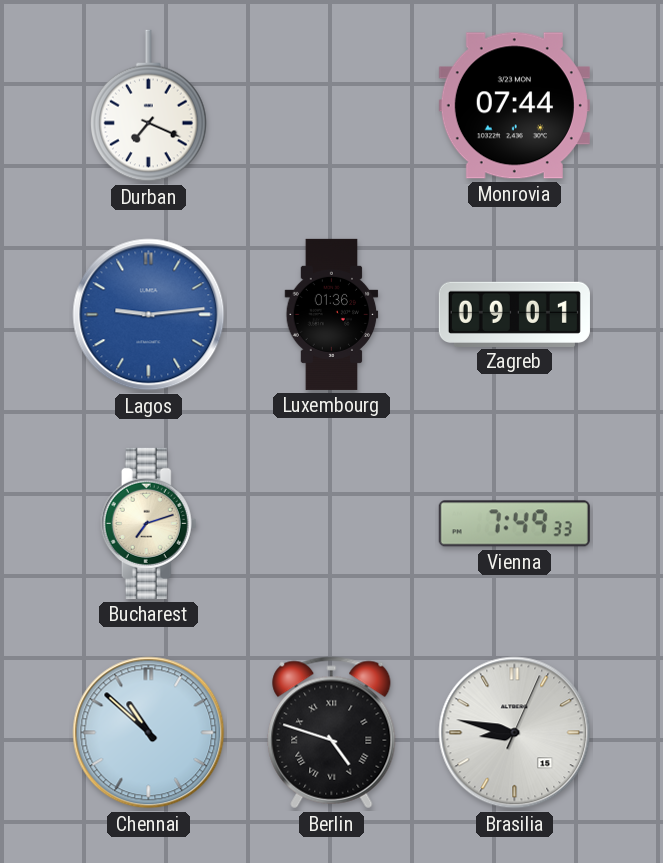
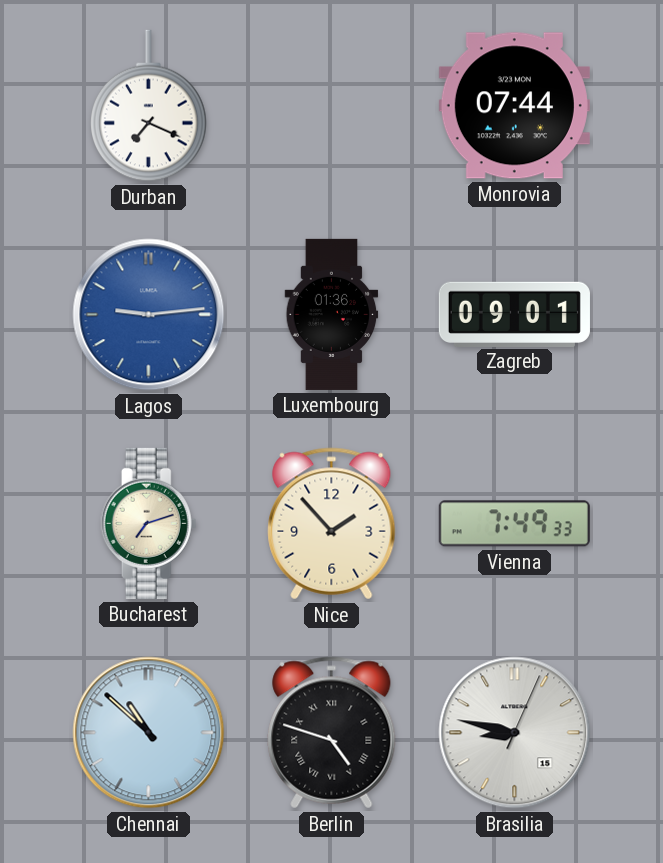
Nice: none -> 1:53
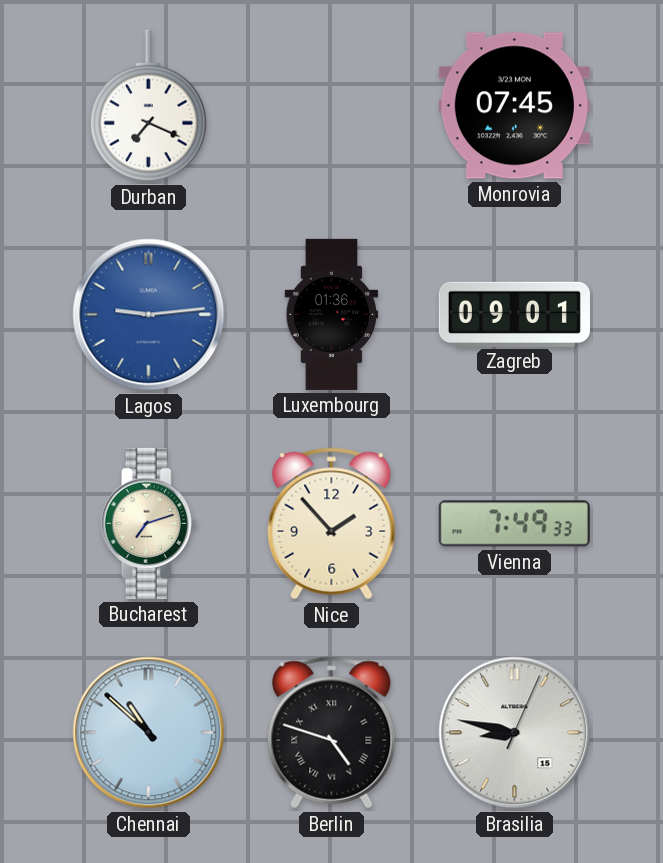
Monrovia: 07:44 -> 07:45
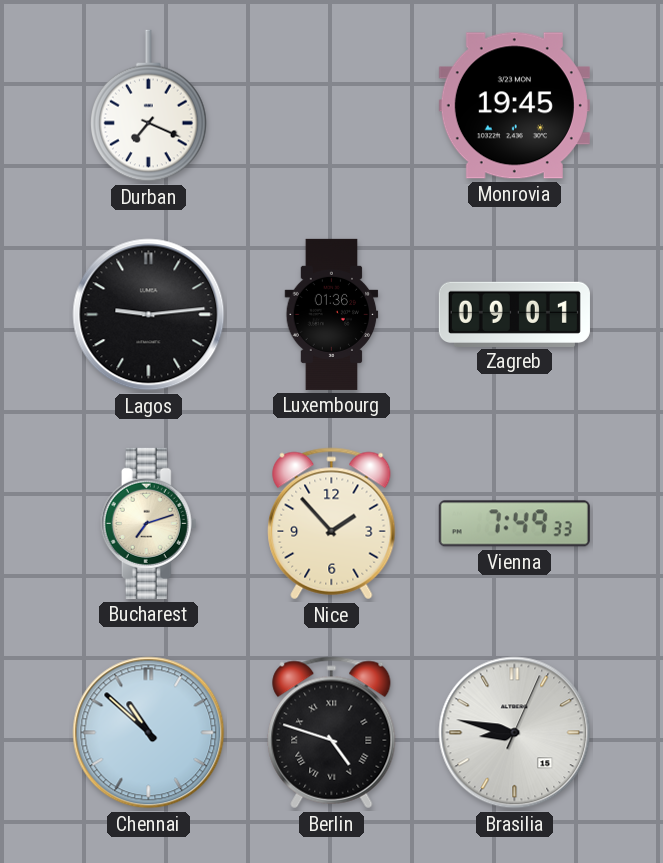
Monrovia: 07:45 -> 19:45
Lagos dial: blue -> black
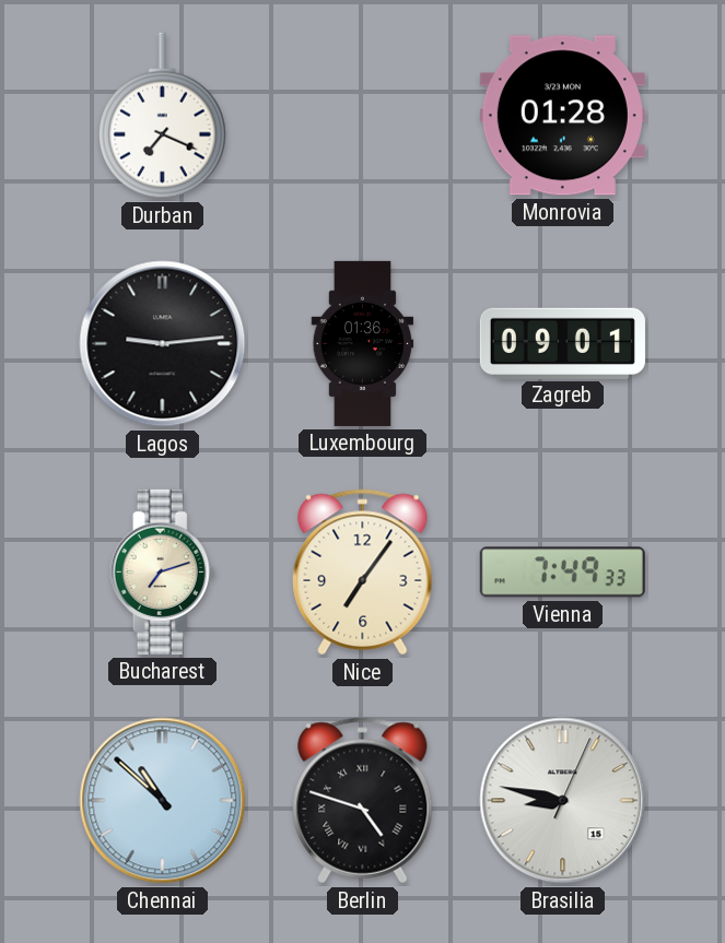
Monrovia: 19:45 -> 01:28
Nice: 1:53 -> 7:06
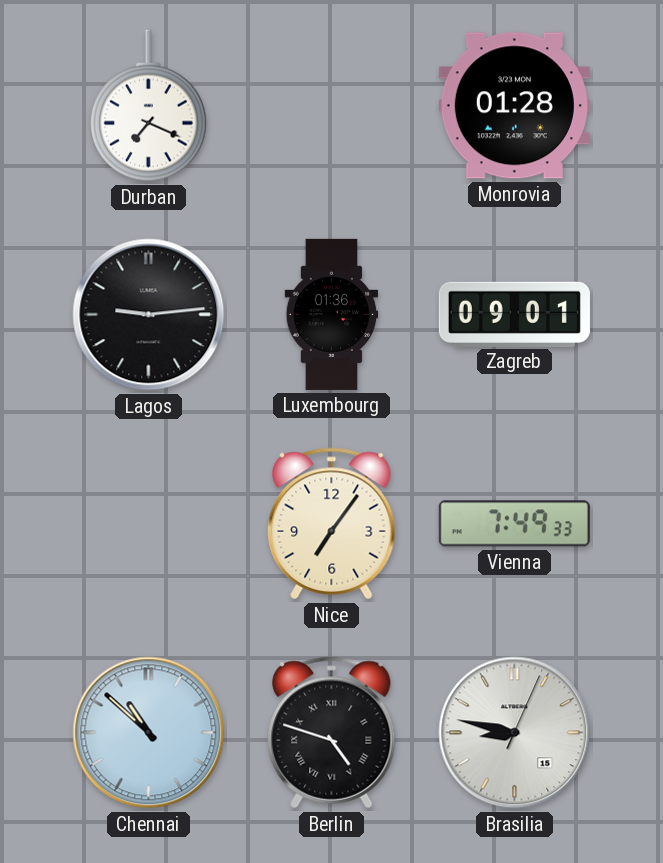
Bucharest: 7:12 -> none
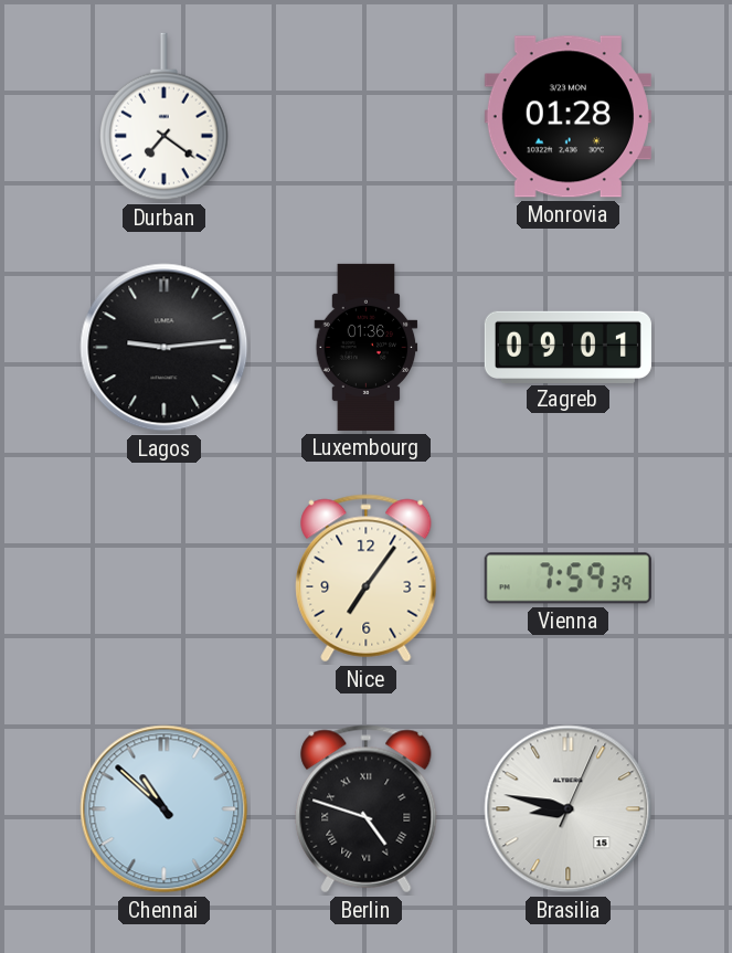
Durban: 7:19 -> 7:21
Vienna: 7:49 -> 7:59
